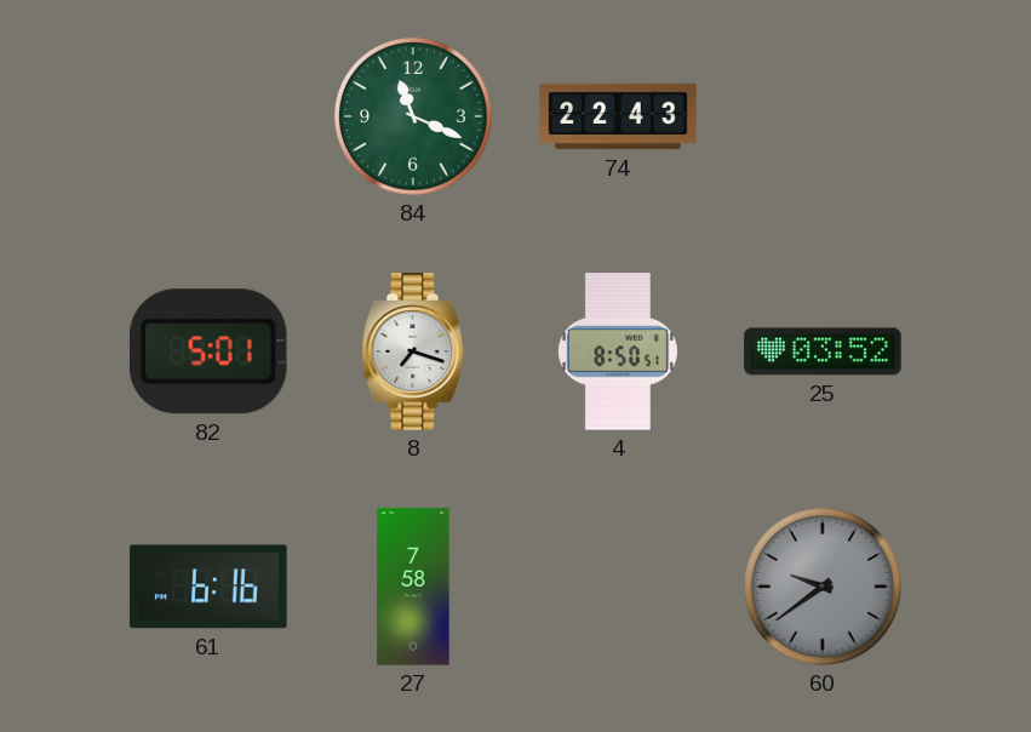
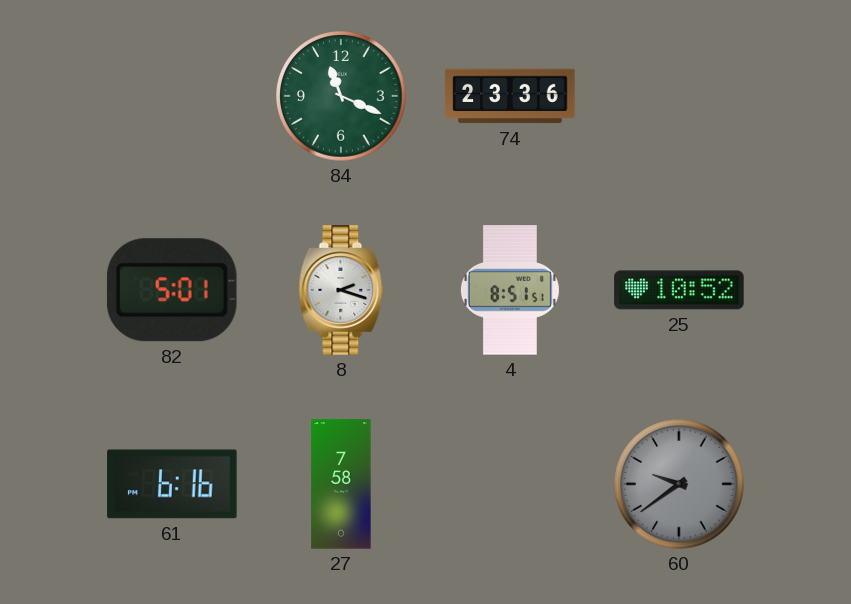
74: 22:43 -> 23:36
8: 7:18 -> 2:18
4: 8:50 -> 8:51
25: 03:52 -> 10:52
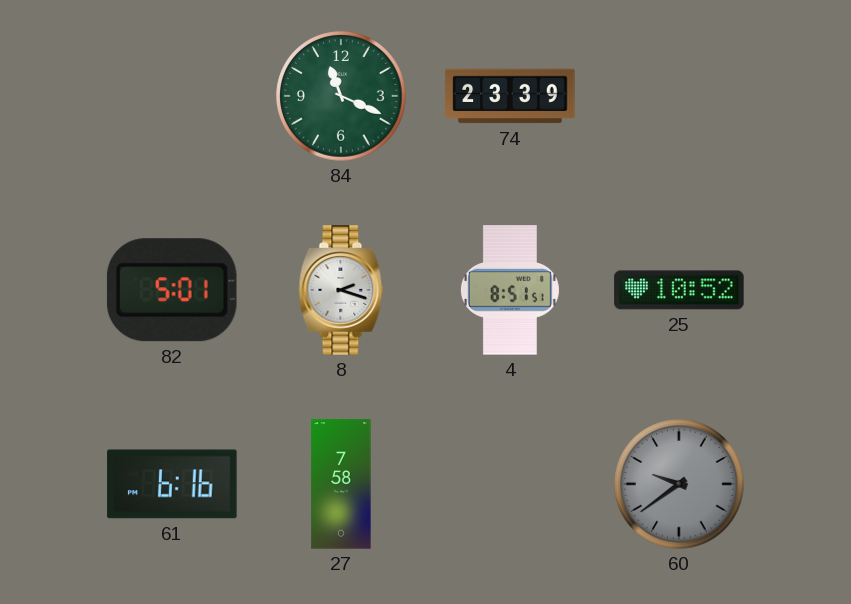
74: 23:36 -> 23:39
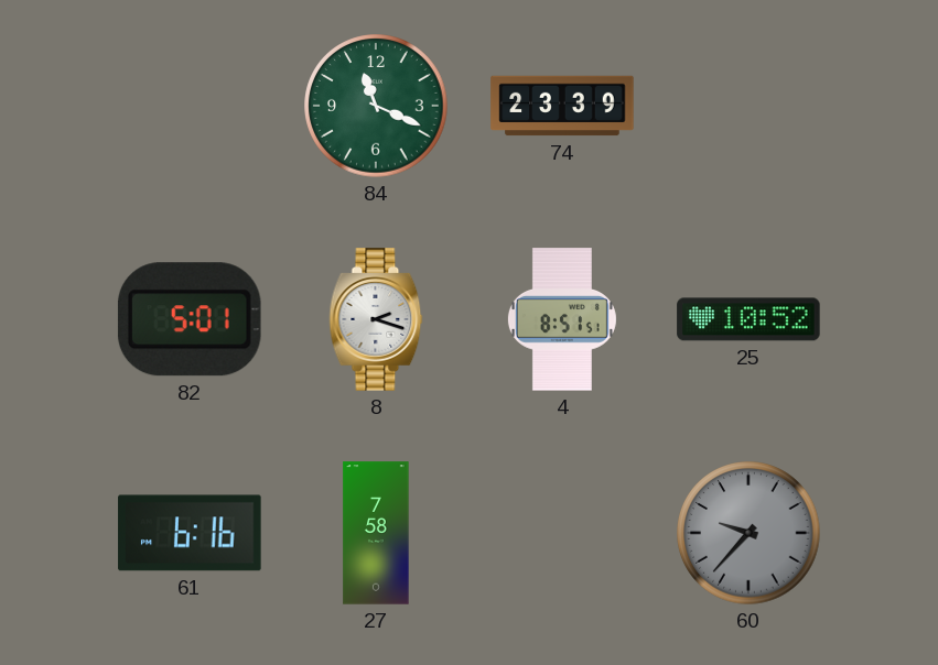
60: 9:39 -> 9:37
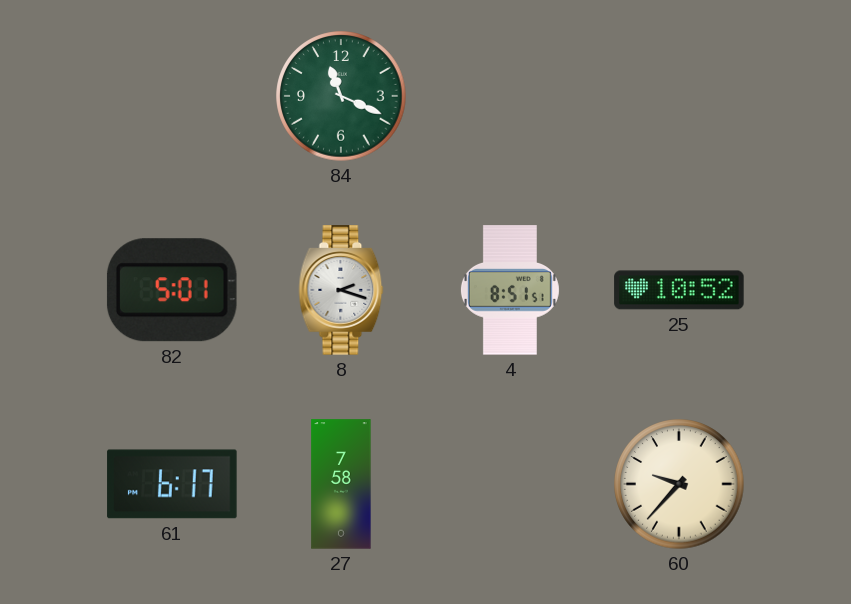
74: 23:39 -> none
61: 6:16 -> 6:17
60 dial: grey -> cream
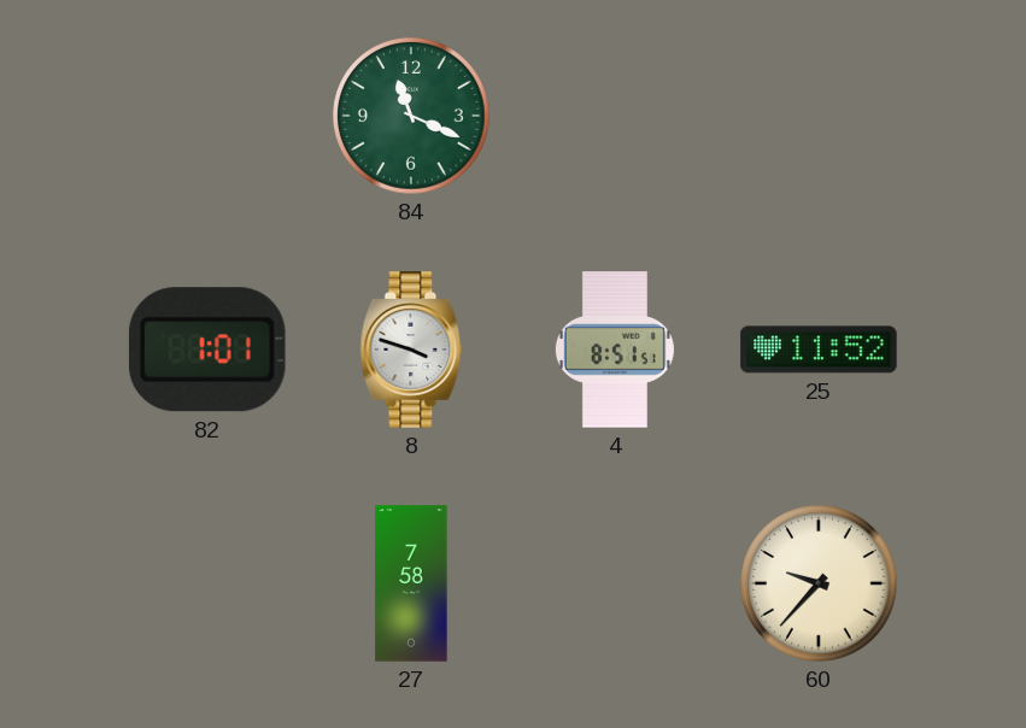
82: 5:01 -> 1:01
8: 2:18 -> 3:48
25: 10:52 -> 11:52
61: 6:17 -> none
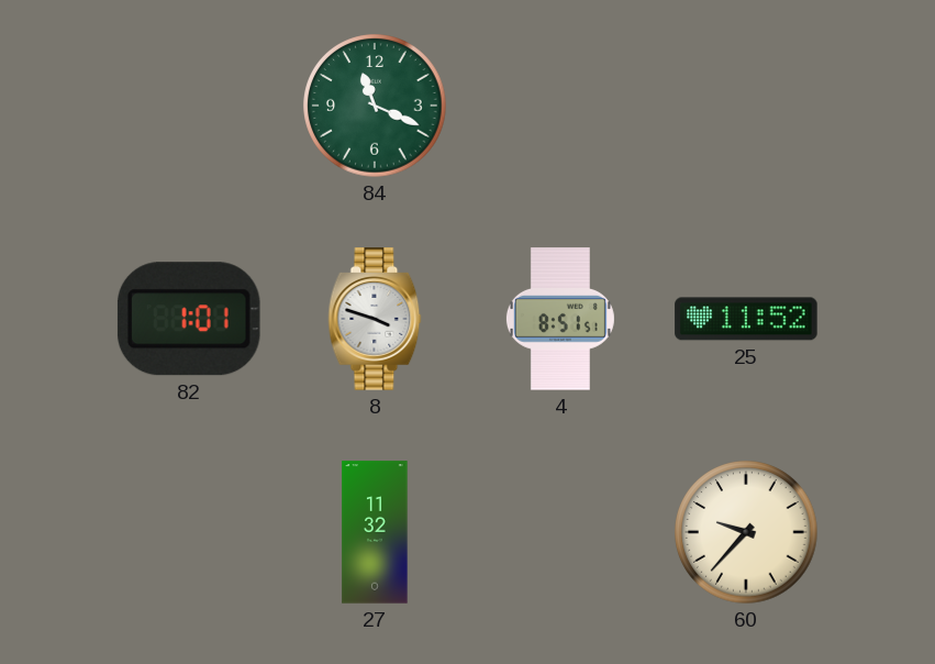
27: 7:58 -> 11:32
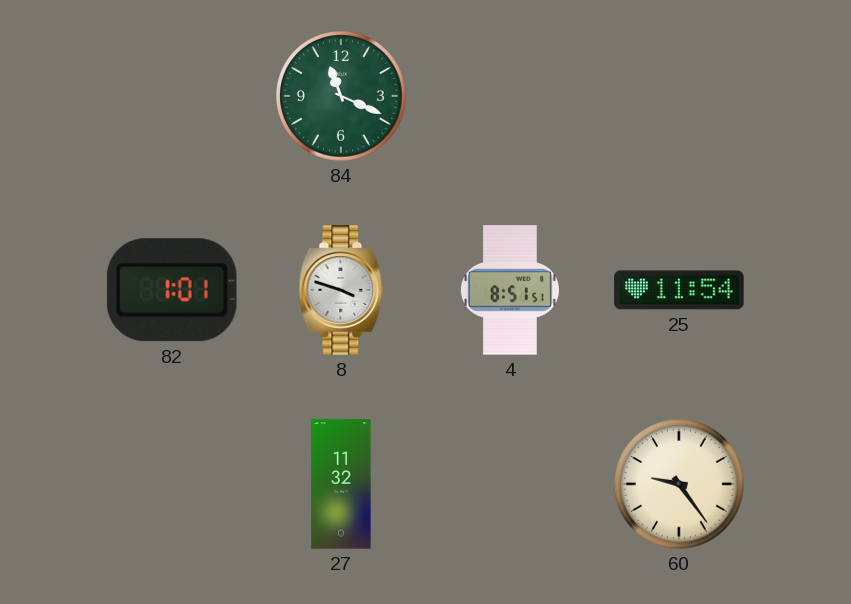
25: 11:52 -> 11:54
60: 9:37 -> 9:24
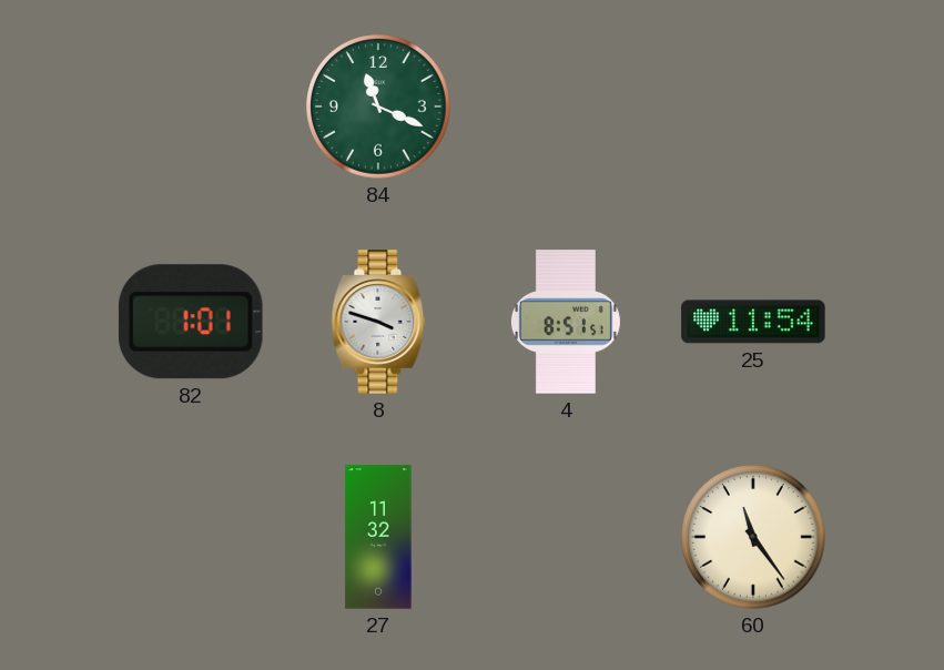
60: 9:24 -> 11:24
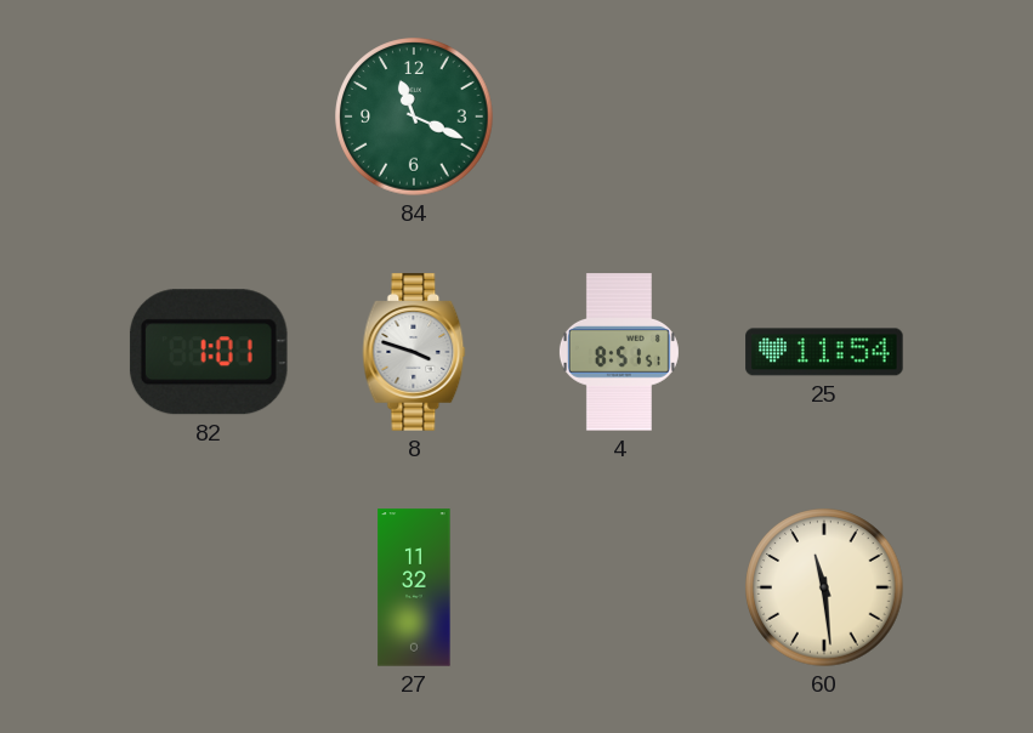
60: 11:24 -> 11:29
